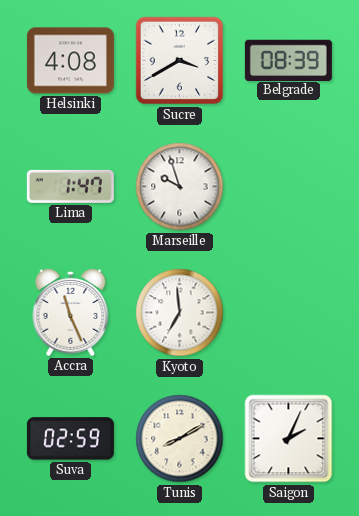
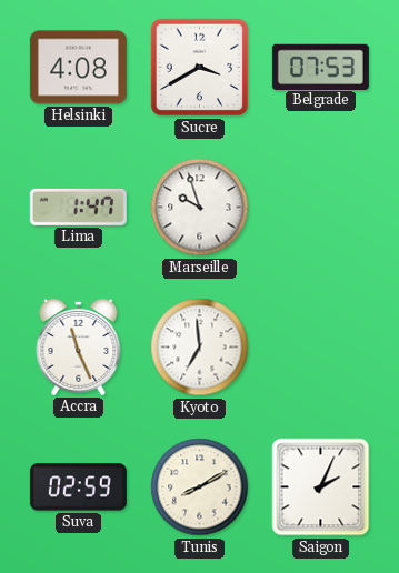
Belgrade: 08:39 -> 07:53
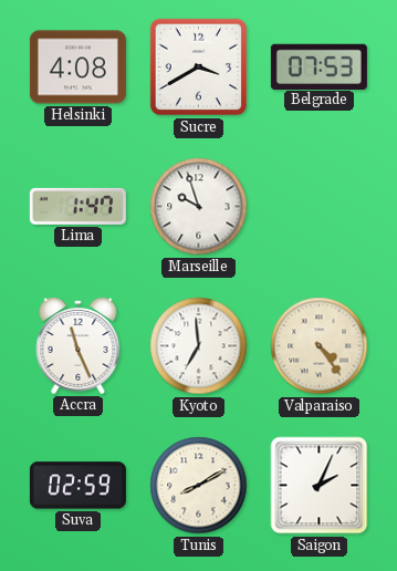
Valparaiso: none -> 4:24
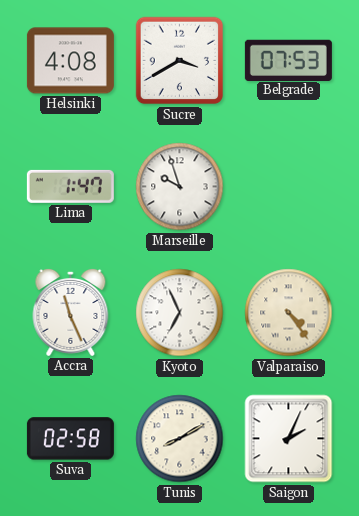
Kyoto: 6:59 -> 6:56
Suva: 02:59 -> 02:58
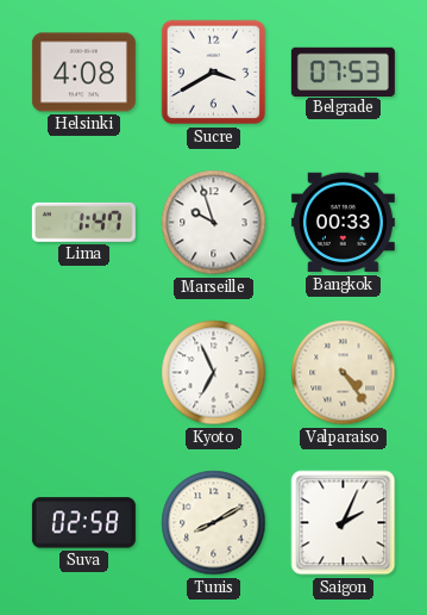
Bangkok: none -> 00:33
Accra: 11:26 -> none
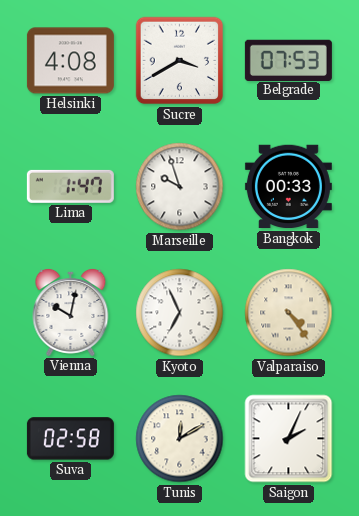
Vienna: none -> 10:02
Tunis: 8:10 -> 12:10
